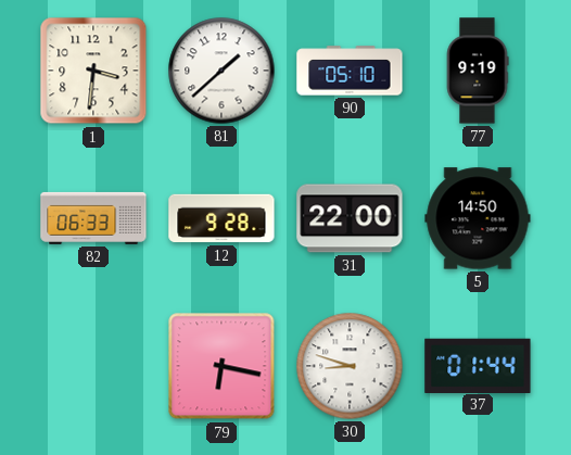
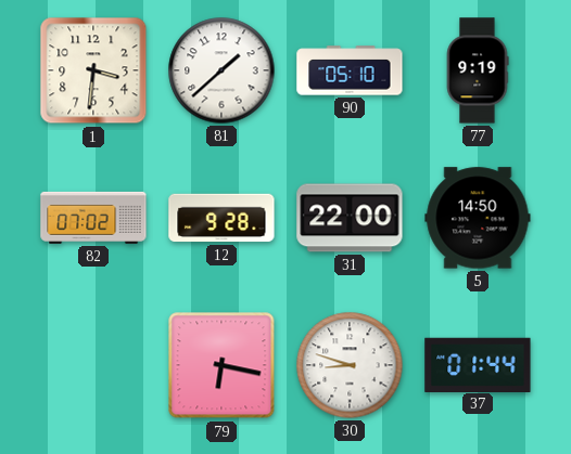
82: 06:33 -> 07:02
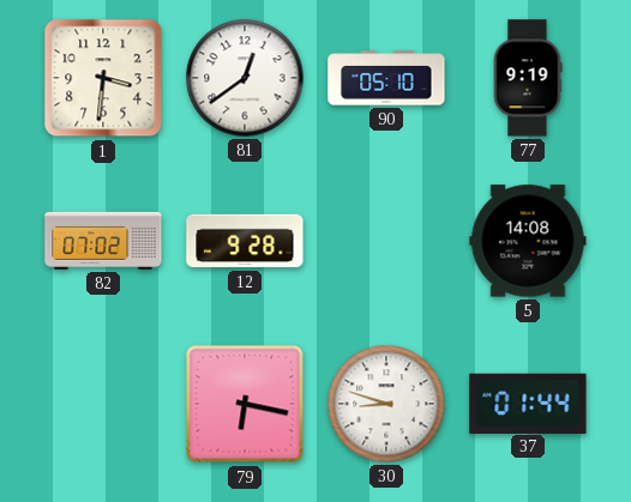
81: 1:38 -> 12:39
31: 22:00 -> none
5: 14:50 -> 14:08
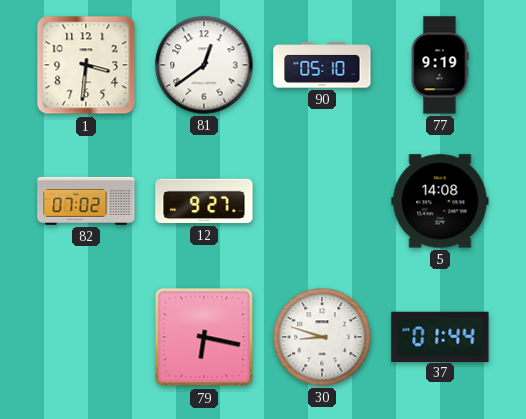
12: 9:28 -> 9:27
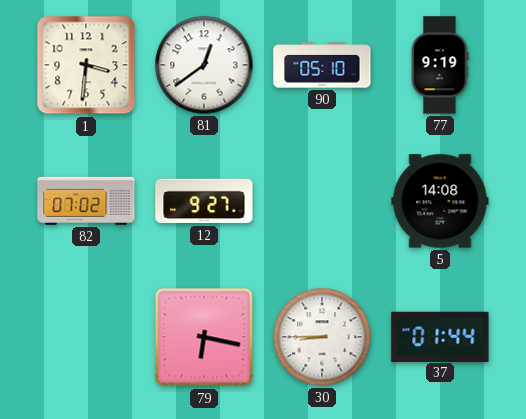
30: 8:48 -> 8:45
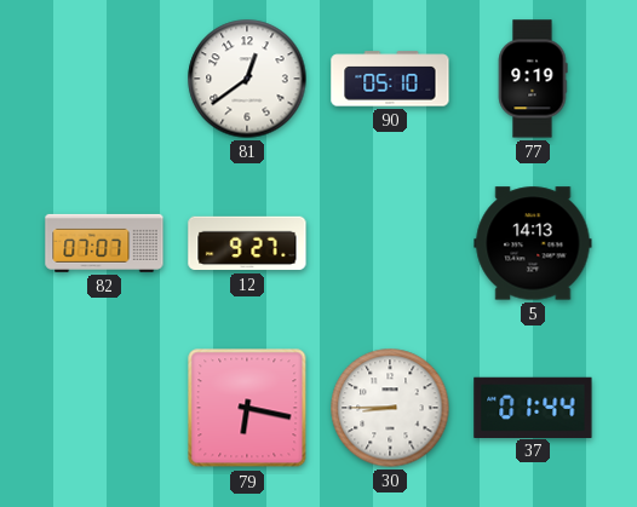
1: 3:31 -> none
82: 07:02 -> 07:07
5: 14:08 -> 14:13
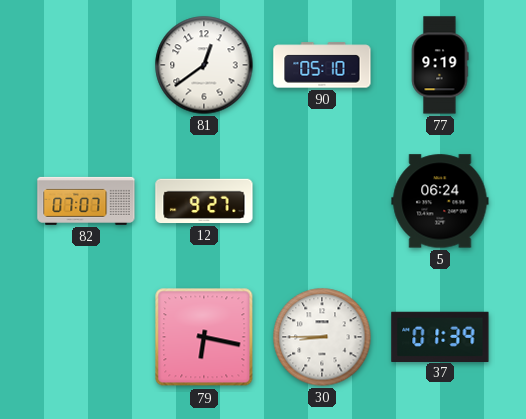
5: 14:13 -> 06:24
37: 01:44 -> 01:39
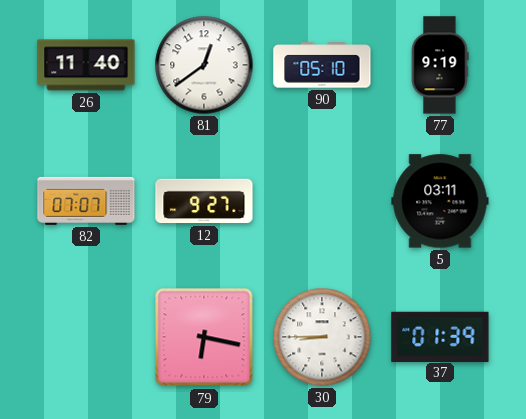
26: none -> 11:40
5: 06:24 -> 03:11
